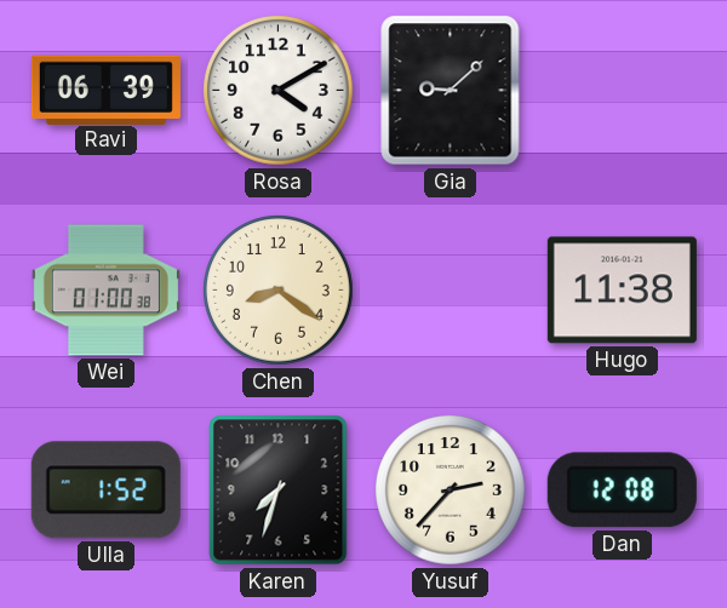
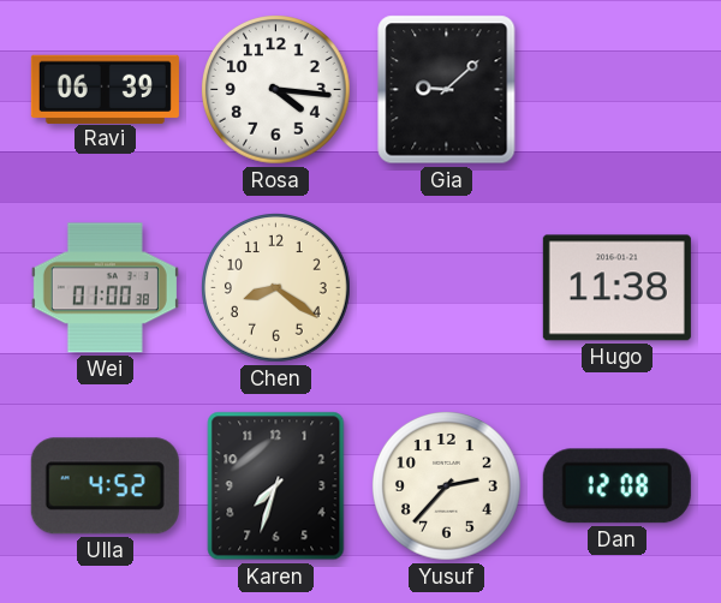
Rosa: 4:10 -> 4:16
Ulla: 1:52 -> 4:52
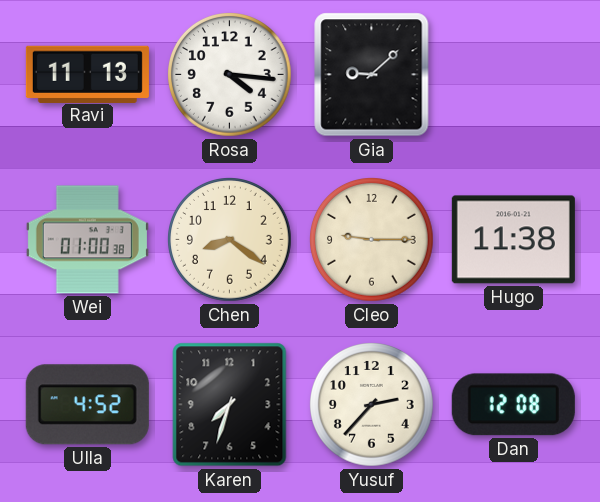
Ravi: 06:39 -> 11:13
Cleo: none -> 9:15
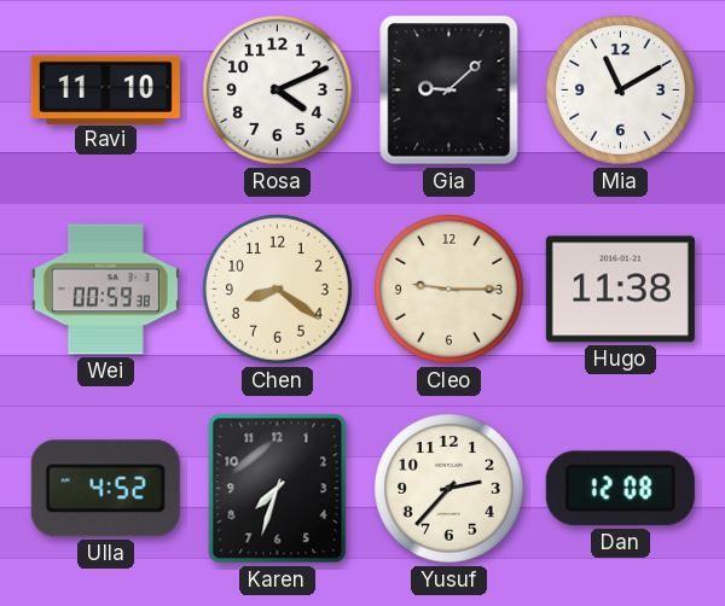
Ravi: 11:13 -> 11:10
Rosa: 4:16 -> 4:11
Mia: none -> 11:10
Wei: 01:00 -> 00:59
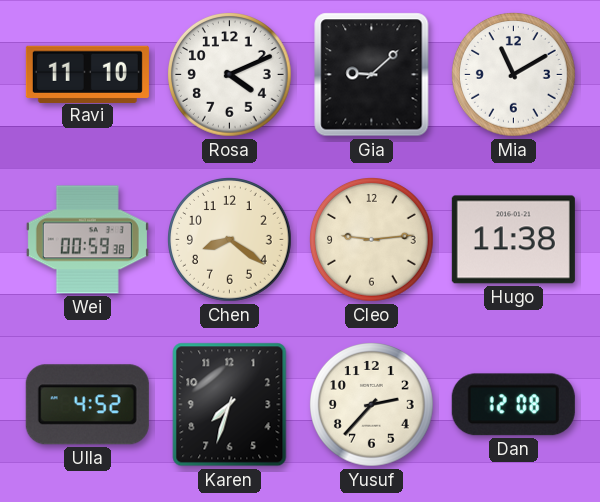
Cleo: 9:15 -> 9:14
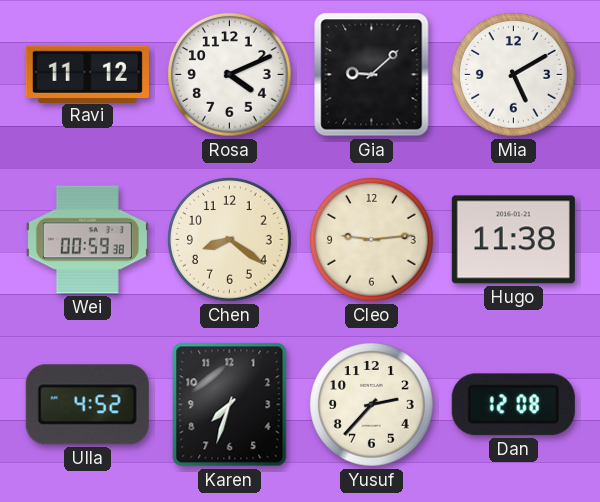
Ravi: 11:10 -> 11:12
Mia: 11:10 -> 5:10
